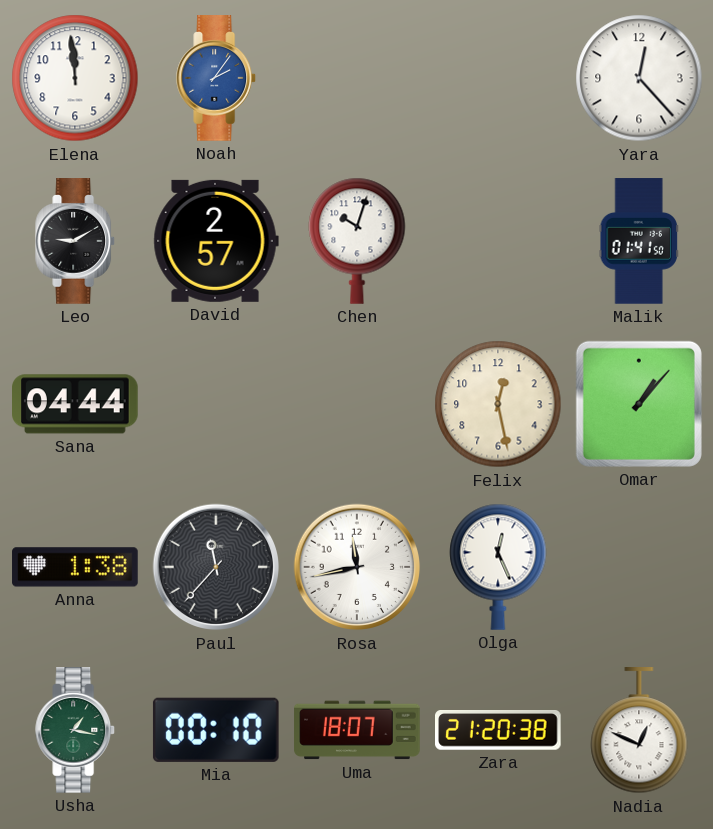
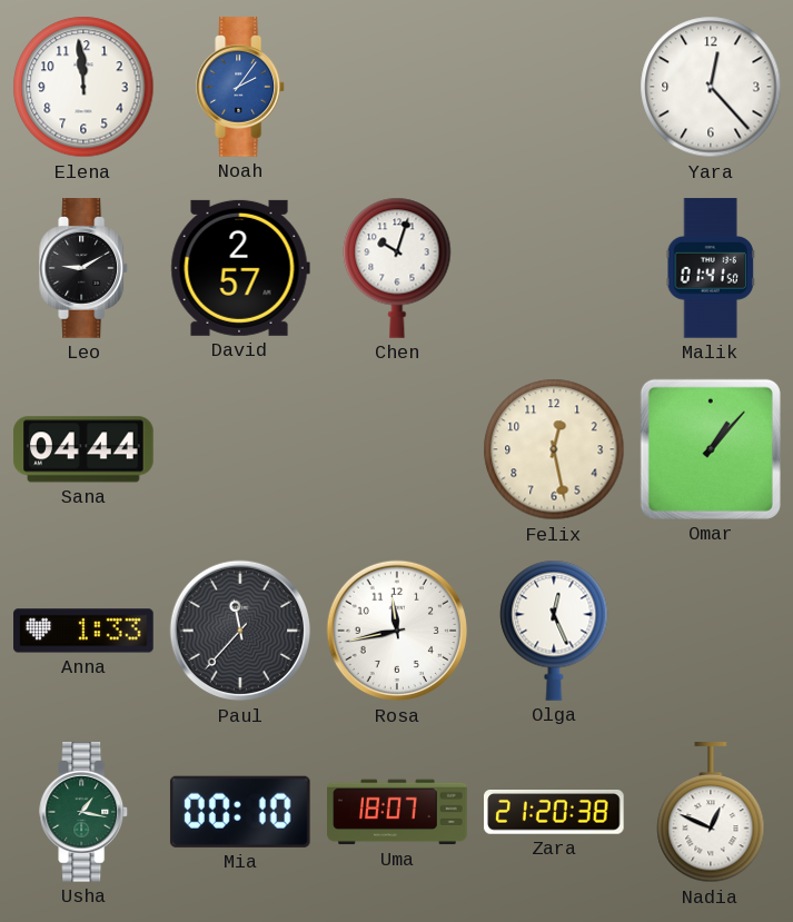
Anna: 1:38 -> 1:33
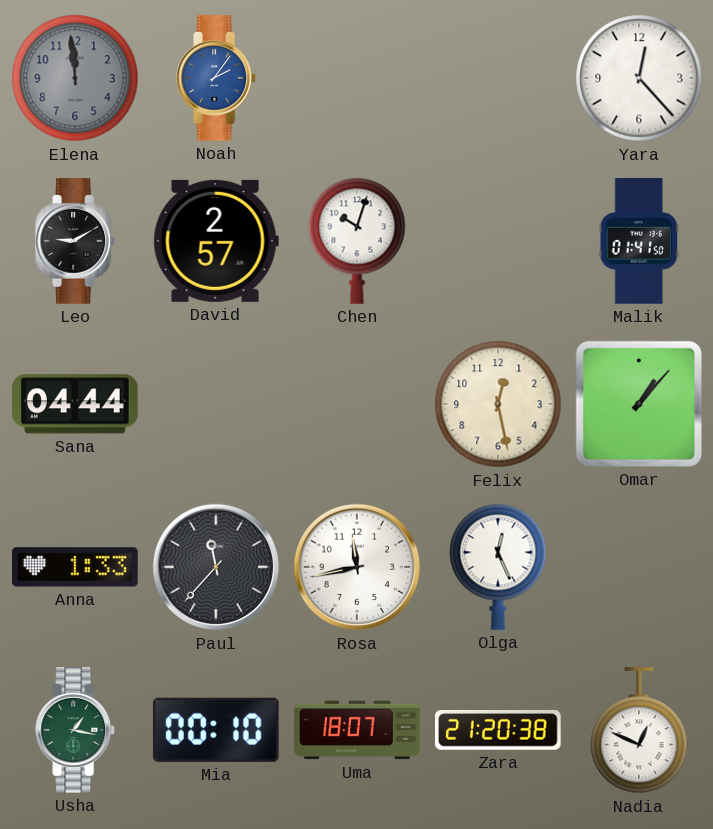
Elena dial: white -> grey
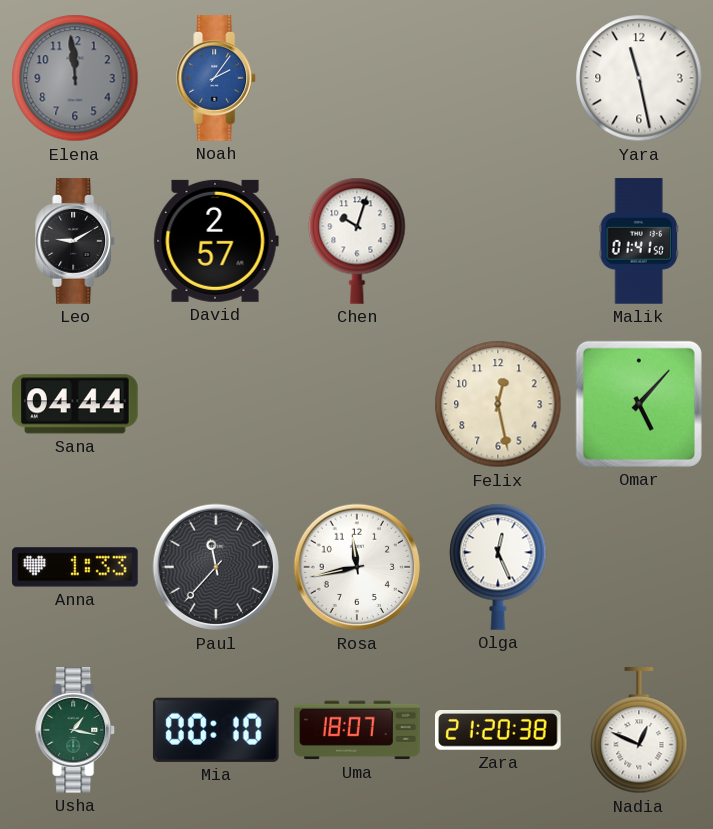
Yara: 12:23 -> 11:28
Omar: 1:07 -> 5:07
